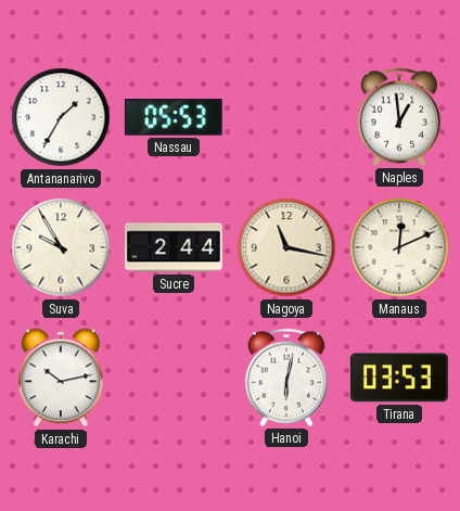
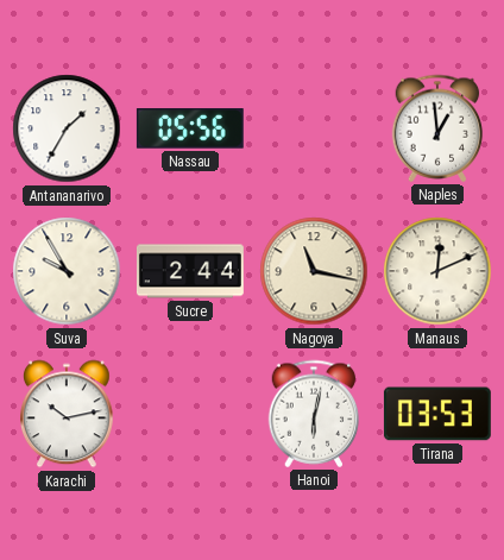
Nassau: 05:53 -> 05:56
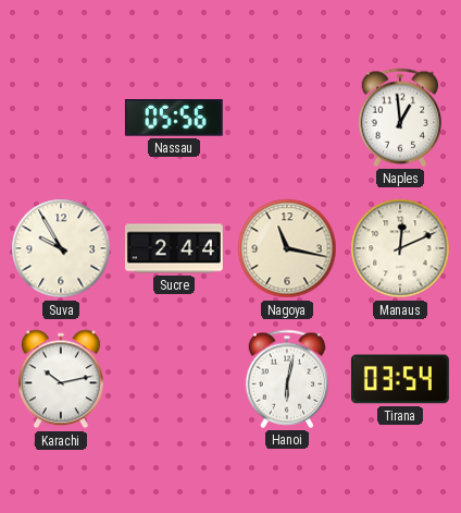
Antananarivo: 1:35 -> none
Tirana: 03:53 -> 03:54
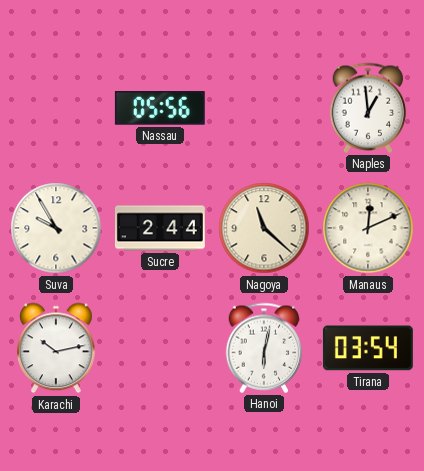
Nagoya: 11:17 -> 11:22
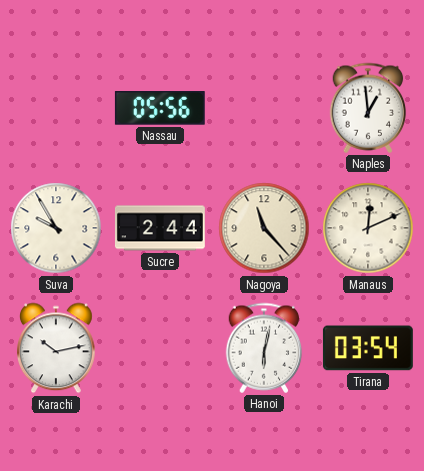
Nagoya: 11:22 -> 11:23
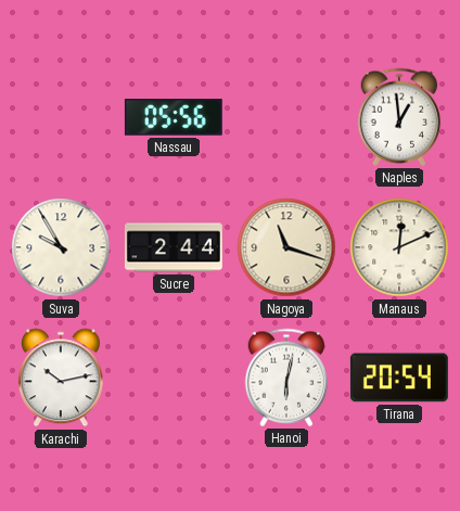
Nagoya: 11:23 -> 11:18
Tirana: 03:54 -> 20:54
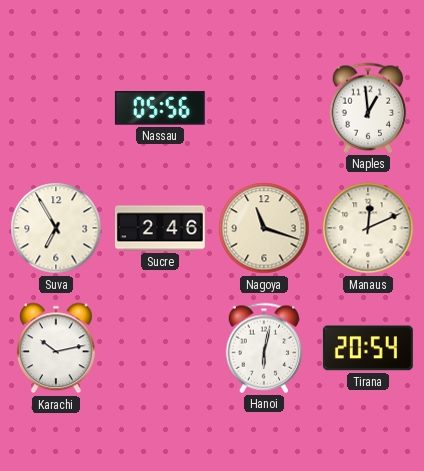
Suva: 9:55 -> 6:55
Sucre: 2:44 -> 2:46
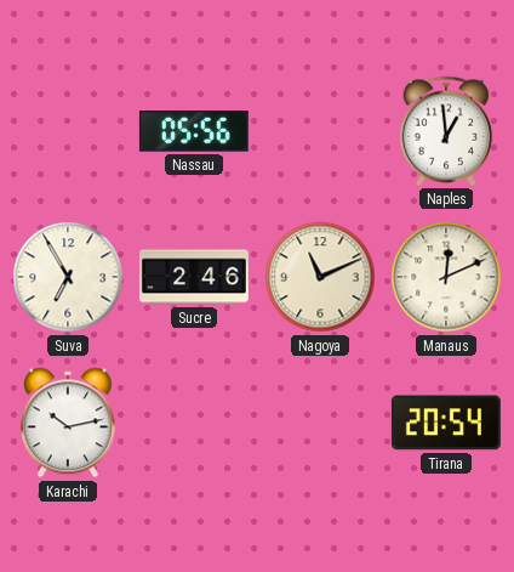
Nagoya: 11:18 -> 11:11
Hanoi: 6:02 -> none
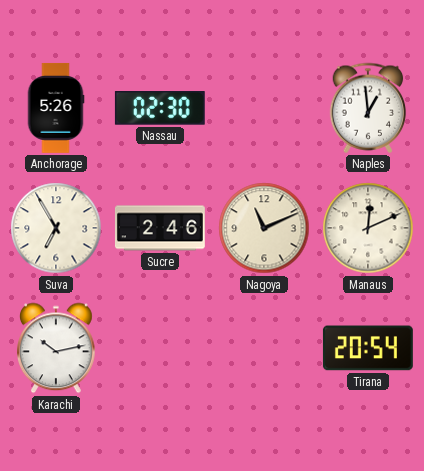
Anchorage: none -> 5:26
Nassau: 05:56 -> 02:30
